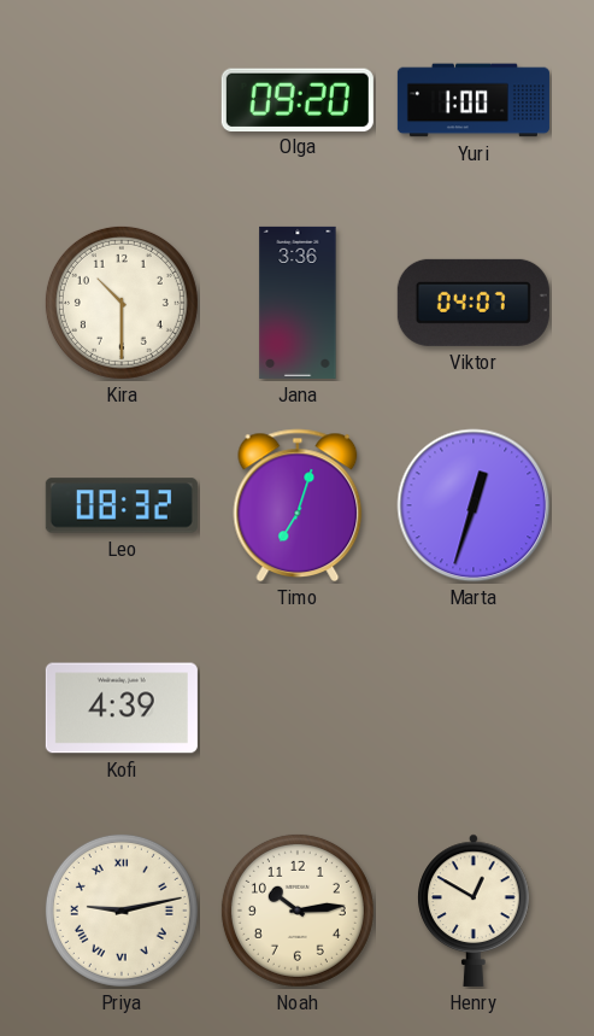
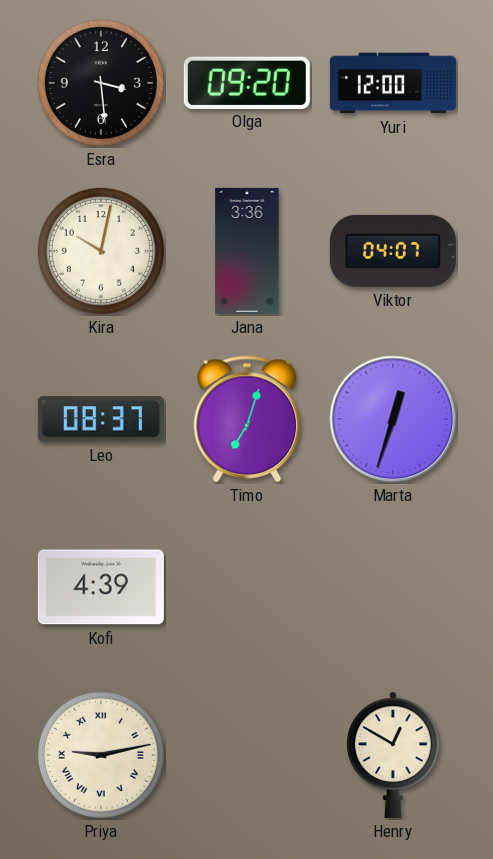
Esra: none -> 3:29
Yuri: 1:00 -> 12:00
Kira: 10:30 -> 10:02
Leo: 08:32 -> 08:37
Noah: 10:14 -> none
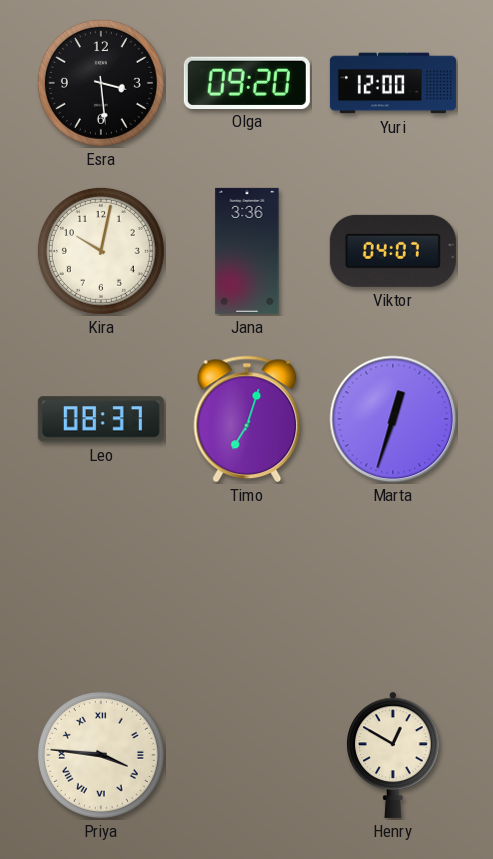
Kofi: 4:39 -> none
Priya: 9:13 -> 3:46
